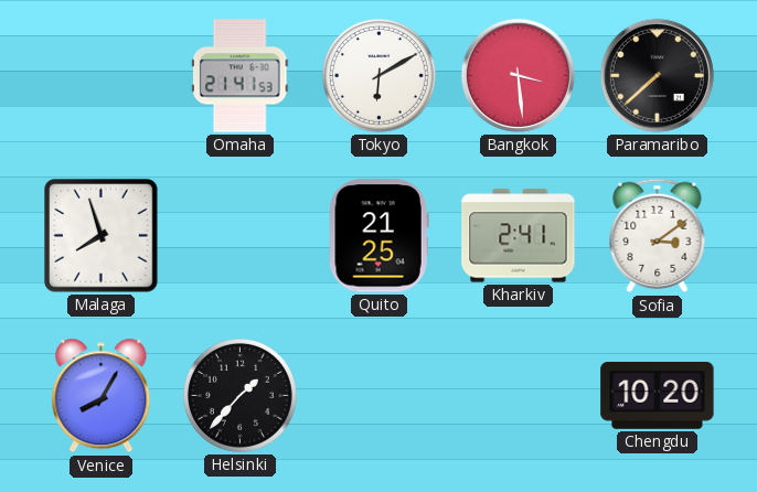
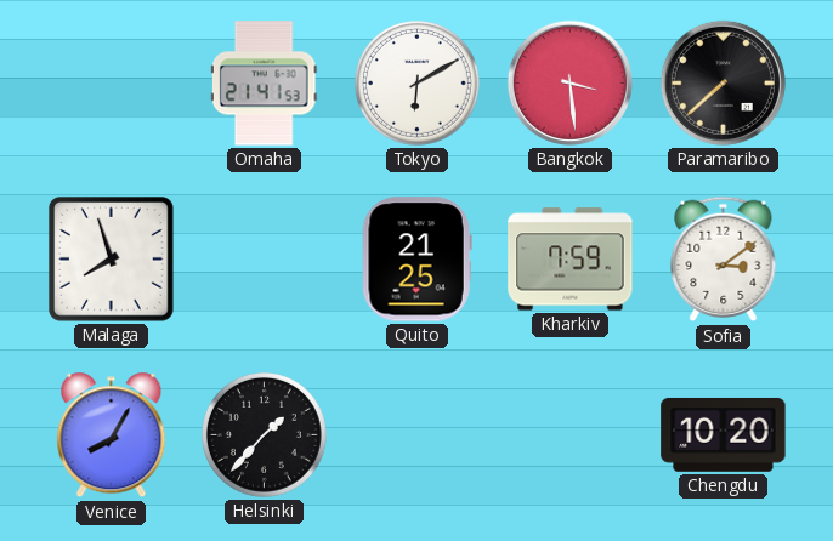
Kharkiv: 2:41 -> 7:59
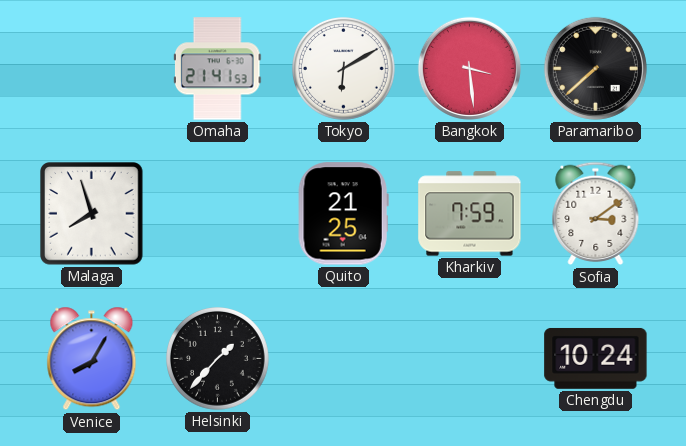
Chengdu: 10:20 -> 10:24
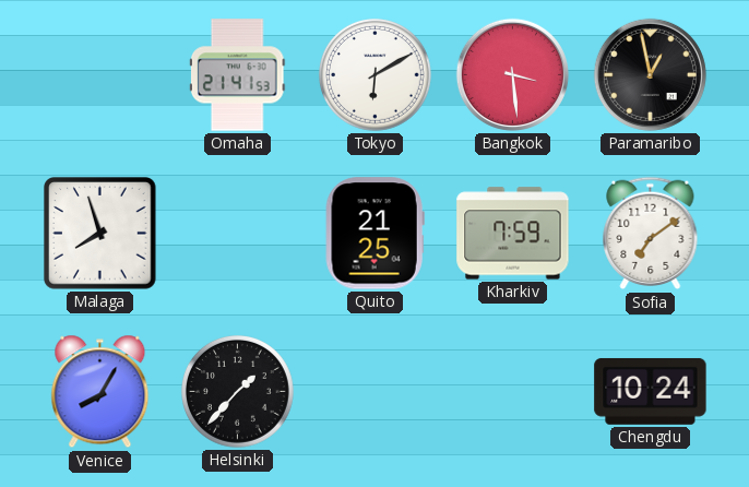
Paramaribo: 7:38 -> 12:58
Sofia: 3:09 -> 7:09
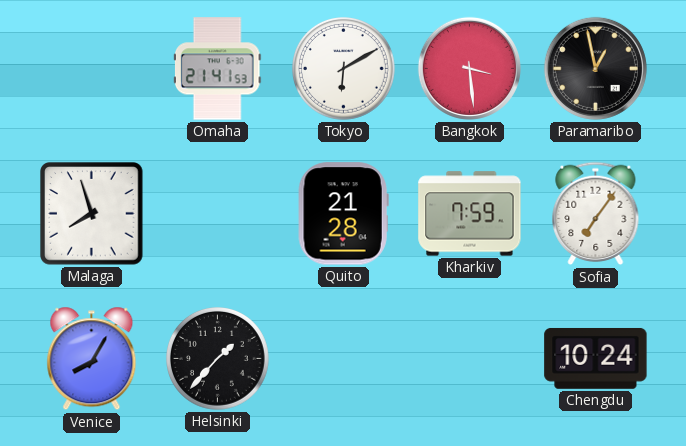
Quito: 21:25 -> 21:28
Sofia: 7:09 -> 7:06
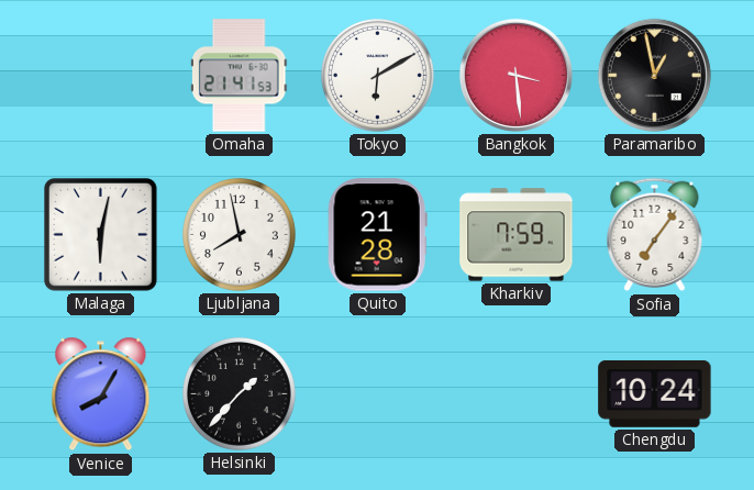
Malaga: 7:57 -> 6:02
Ljubljana: none -> 7:58
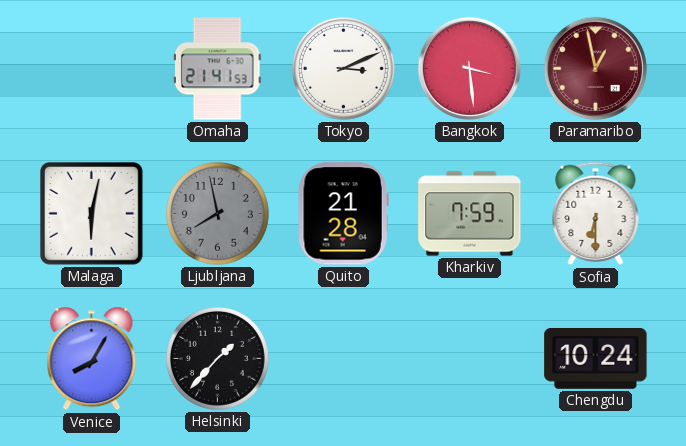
Tokyo: 6:10 -> 3:11
Paramaribo dial: black -> burgundy
Ljubljana dial: white -> grey
Sofia: 7:06 -> 6:30
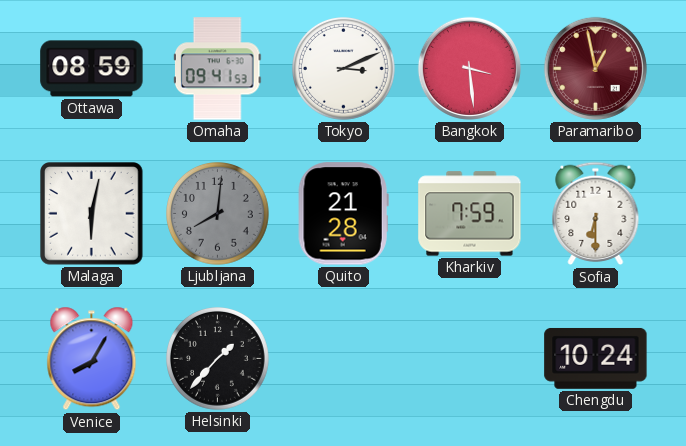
Ottawa: none -> 08:59
Omaha: 21:41 -> 09:41
Ljubljana: 7:58 -> 8:01
